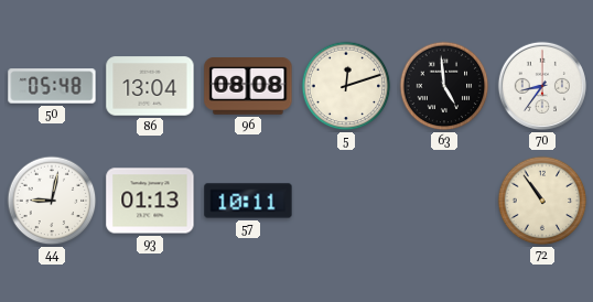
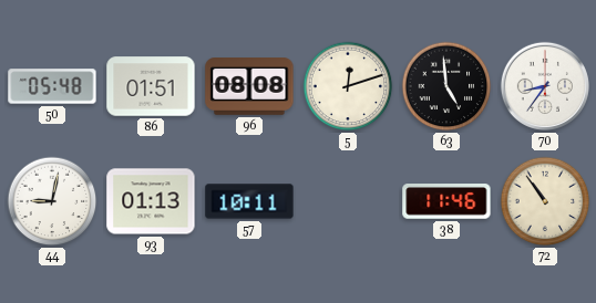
86: 13:04 -> 01:51
38: none -> 11:46
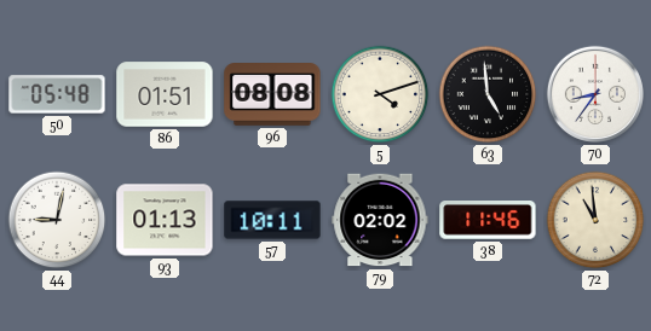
5: 12:12 -> 4:12
79: none -> 02:02
72: 10:54 -> 10:59
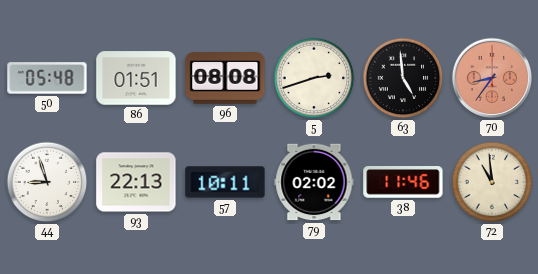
5: 4:12 -> 2:42
70 dial: white -> salmon
44: 9:02 -> 8:57
93: 01:13 -> 22:13
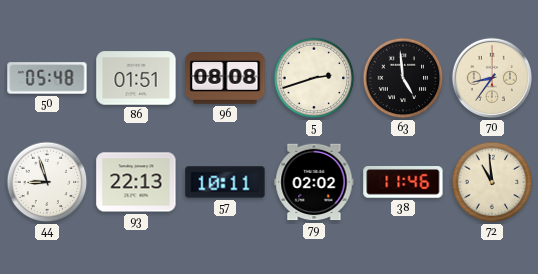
70 dial: salmon -> cream
